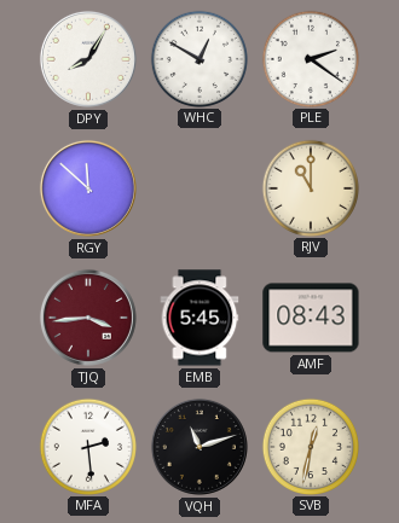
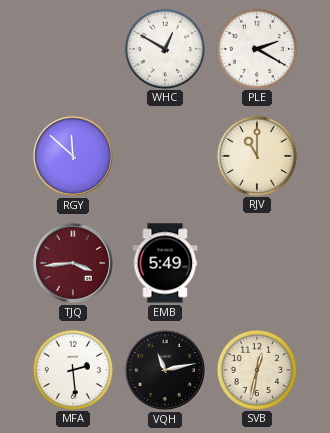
DPY: 8:05 -> none
PLE: 2:21 -> 2:20
EMB: 5:45 -> 5:49
AMF: 08:43 -> none
VQH: 11:12 -> 11:13
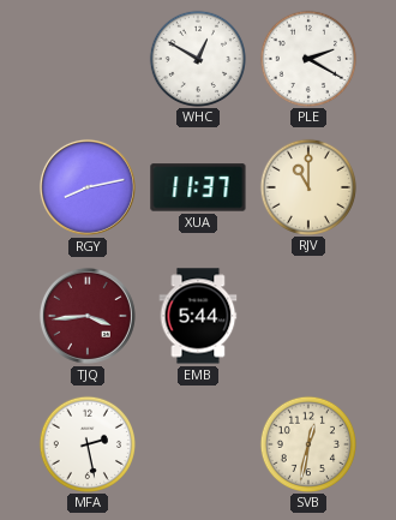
RGY: 11:52 -> 8:13
XUA: none -> 11:37
EMB: 5:49 -> 5:44
MFA: 2:29 -> 2:28
VQH: 11:13 -> none
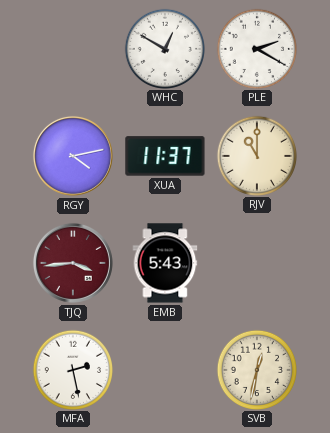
RGY: 8:13 -> 4:13
EMB: 5:44 -> 5:43
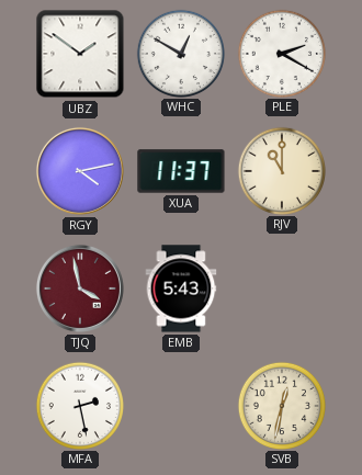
UBZ: none -> 1:51
TJQ: 3:44 -> 3:58
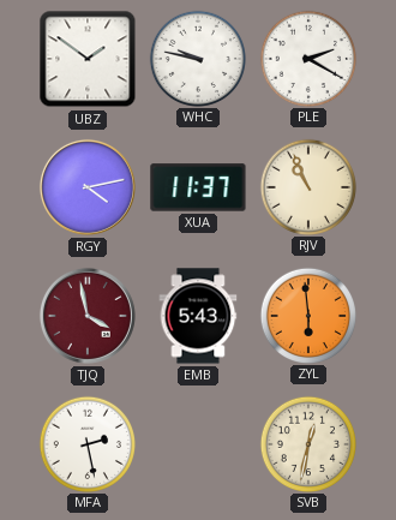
WHC: 12:50 -> 9:47
RJV: 11:00 -> 10:56
ZYL: none -> 5:59
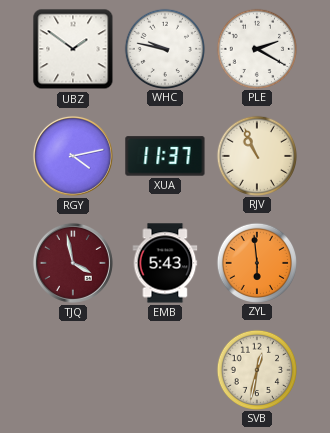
MFA: 2:28 -> none
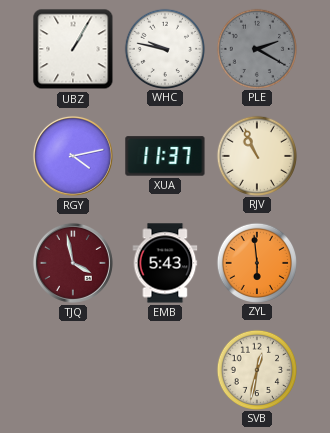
UBZ: 1:51 -> 1:05
PLE dial: white -> grey
